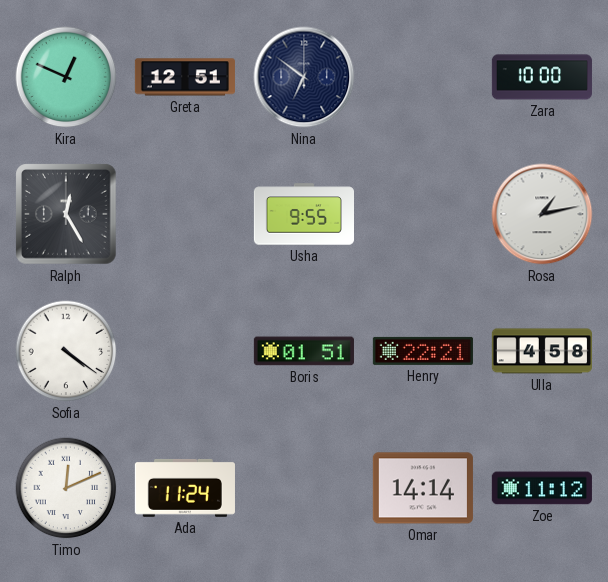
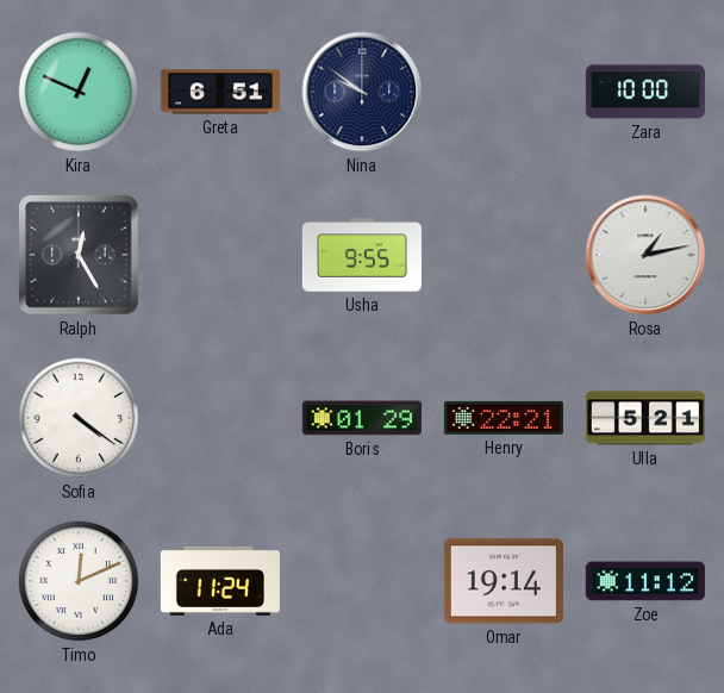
Greta: 12:51 -> 6:51
Nina: 6:51 -> 9:51
Boris: 01:51 -> 01:29
Ulla: 4:58 -> 5:21
Omar: 14:14 -> 19:14
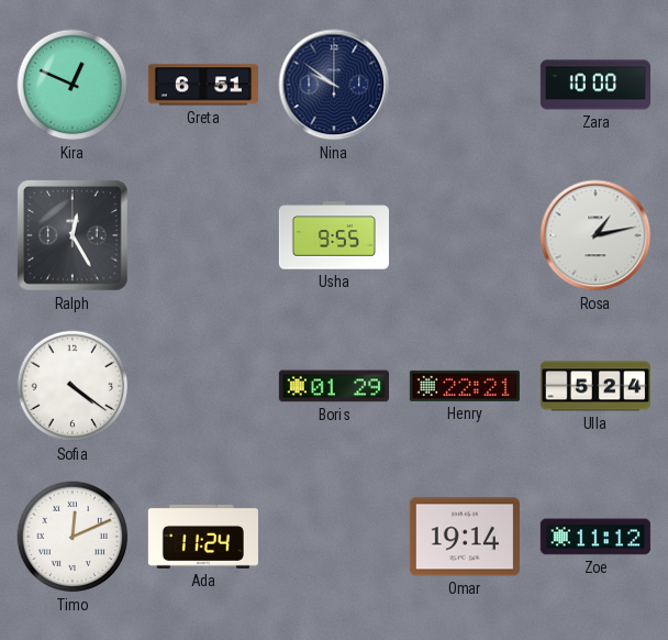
Ulla: 5:21 -> 5:24
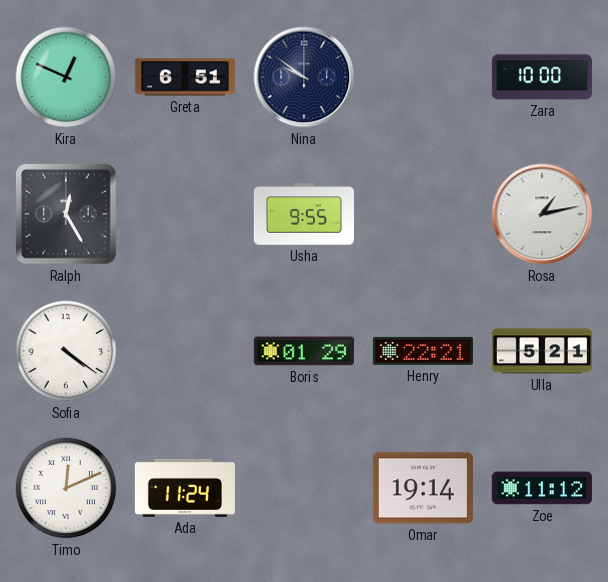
Ulla: 5:24 -> 5:21
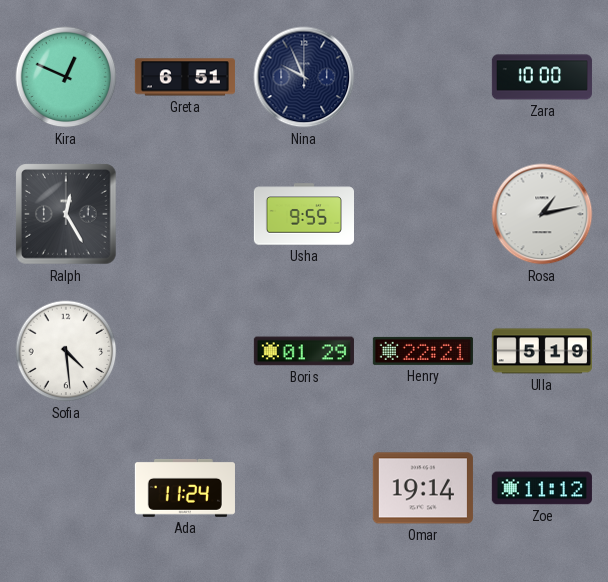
Nina: 9:51 -> 9:56
Sofia: 4:21 -> 4:29
Ulla: 5:21 -> 5:19
Timo: 12:11 -> none
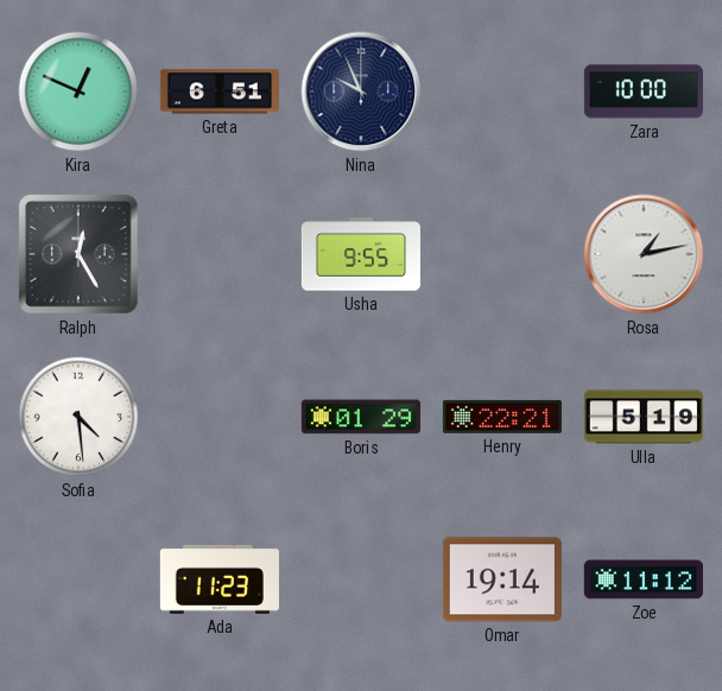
Ada: 11:24 -> 11:23
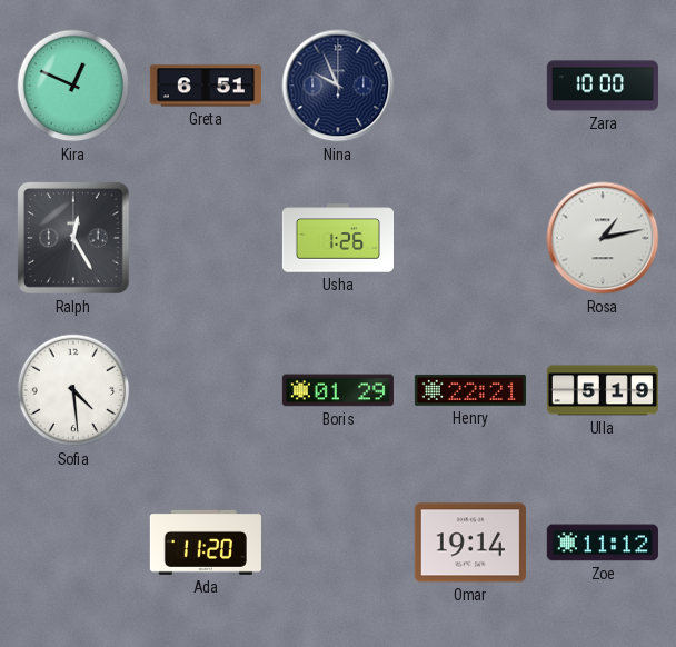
Usha: 9:55 -> 1:26
Ada: 11:23 -> 11:20
